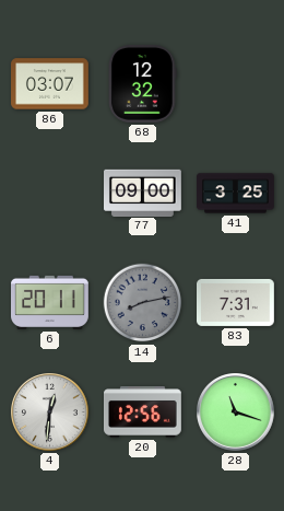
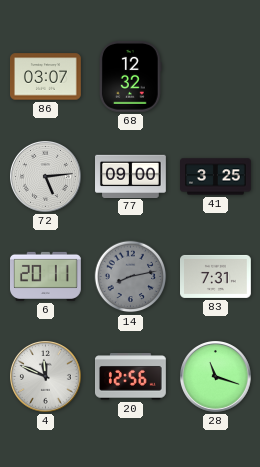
72: none -> 5:14
4: 12:31 -> 11:49
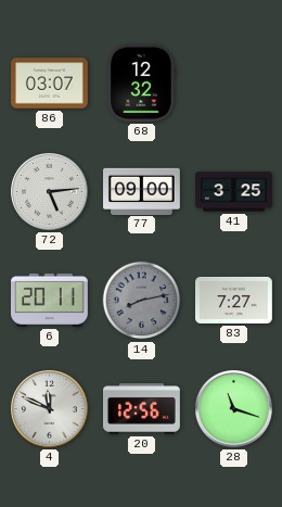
83: 7:31 -> 7:27
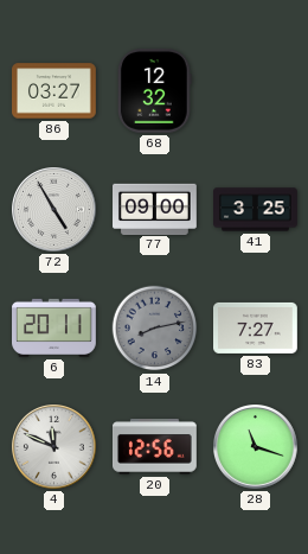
86: 03:07 -> 03:27
72: 5:14 -> 4:55
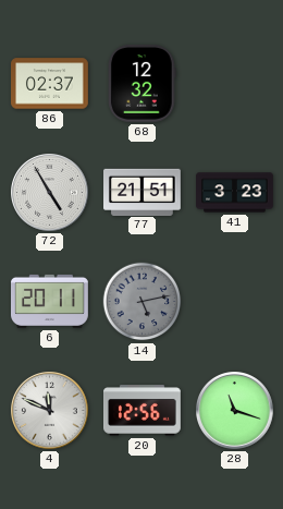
86: 03:27 -> 02:37
77: 09:00 -> 21:51
41: 3:25 -> 3:23
14: 8:13 -> 5:13
83: 7:27 -> none
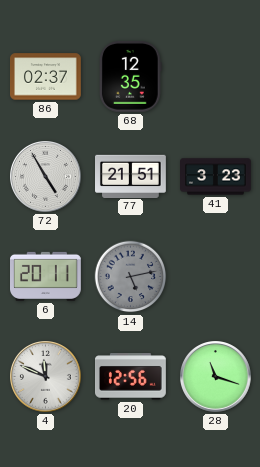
68: 12:32 -> 12:35
